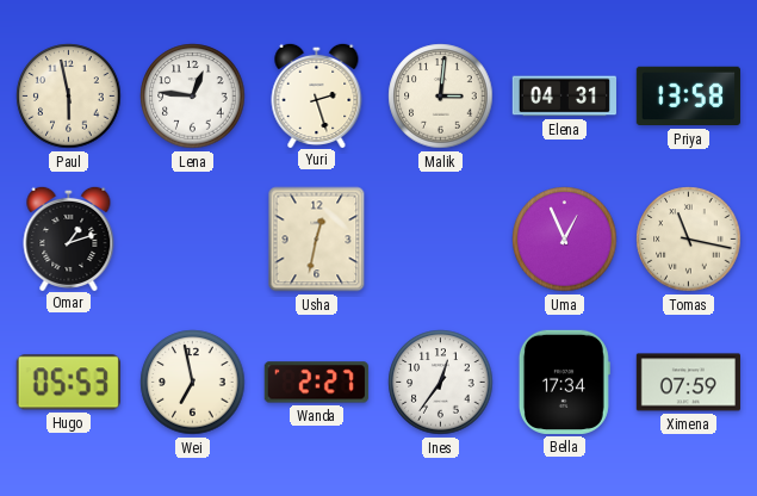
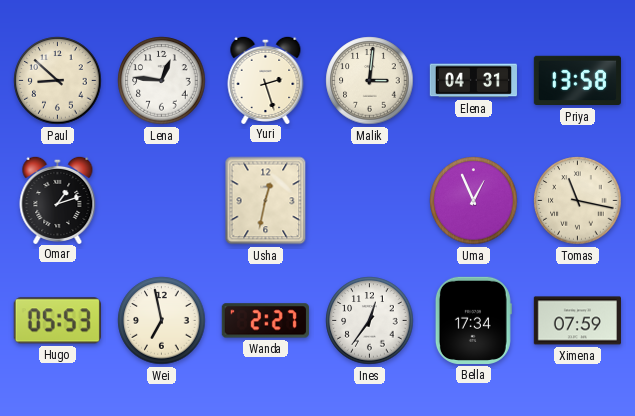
Paul: 5:58 -> 8:52
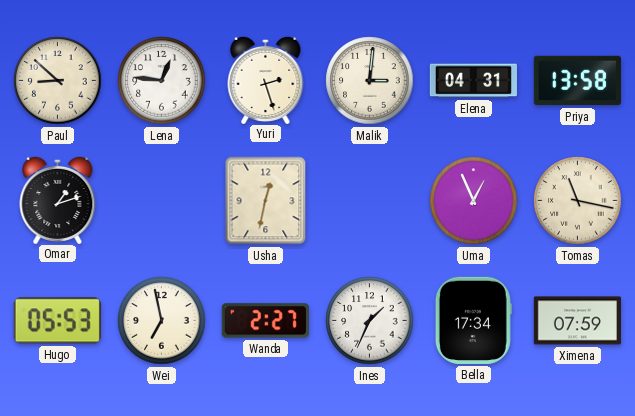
Ines: 12:36 -> 1:34
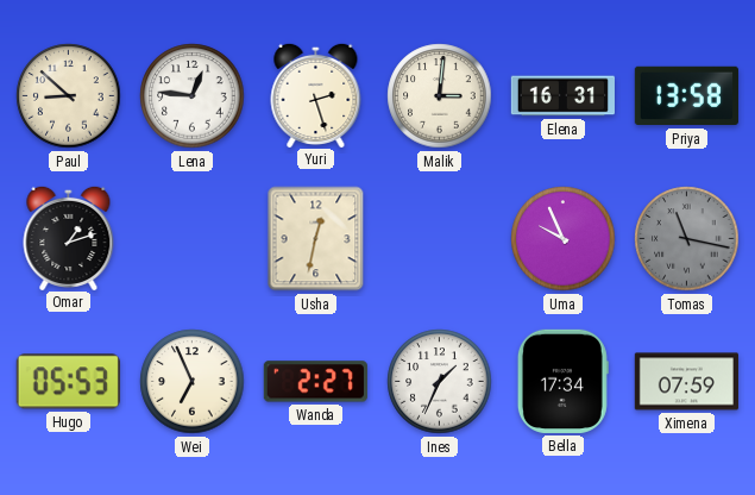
Elena: 04:31 -> 16:31
Uma: 12:56 -> 9:56
Tomas dial: cream -> grey
Wei: 6:58 -> 6:56
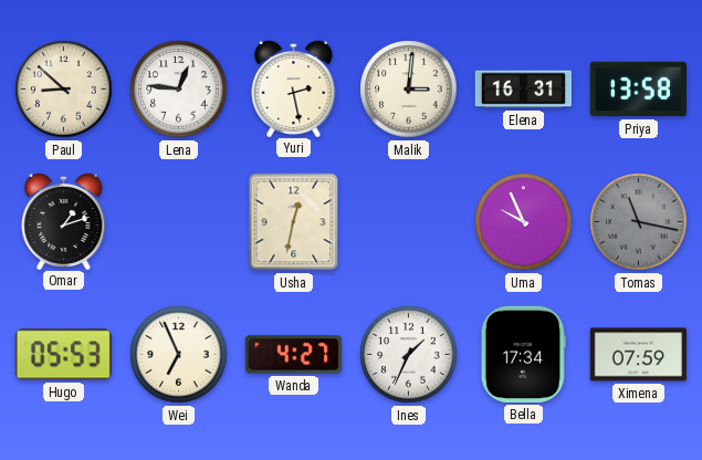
Yuri: 2:27 -> 2:28
Wanda: 2:27 -> 4:27
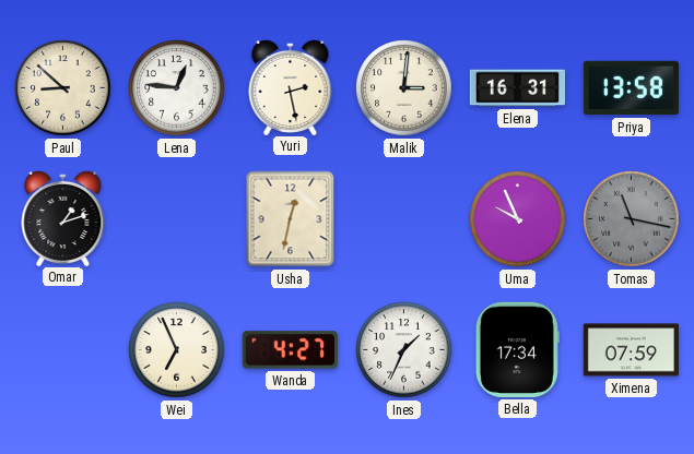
Hugo: 05:53 -> none
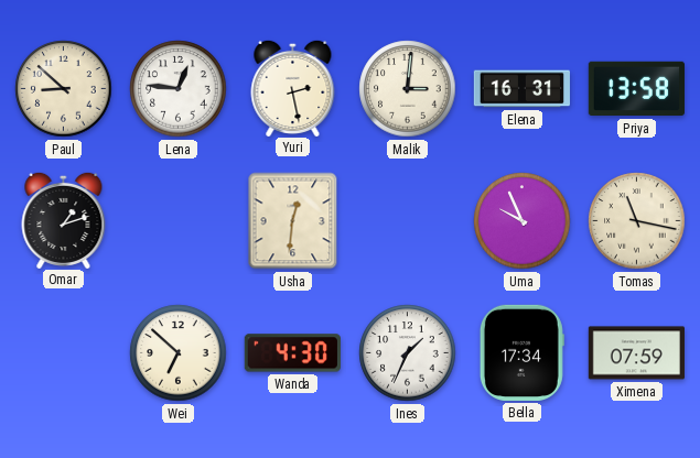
Usha: 12:32 -> 12:31
Tomas dial: grey -> cream
Wei: 6:56 -> 6:52
Wanda: 4:27 -> 4:30
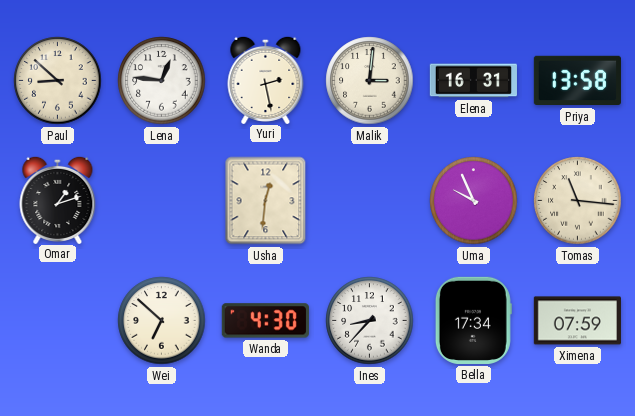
Tomas: 11:17 -> 11:16
Ines: 1:34 -> 8:37
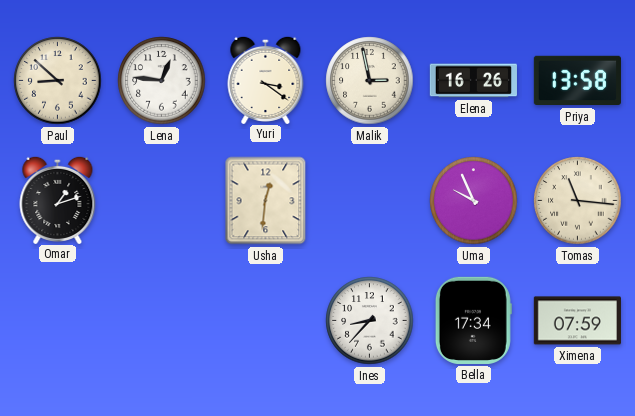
Yuri: 2:28 -> 3:21
Malik: 3:01 -> 2:58
Elena: 16:31 -> 16:26
Wei: 6:52 -> none
Wanda: 4:30 -> none
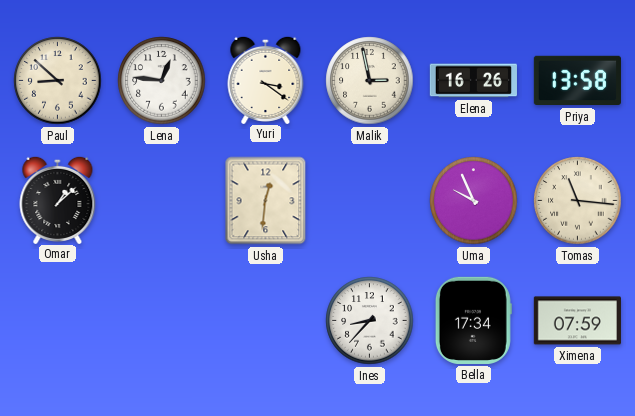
Omar: 1:12 -> 1:08
